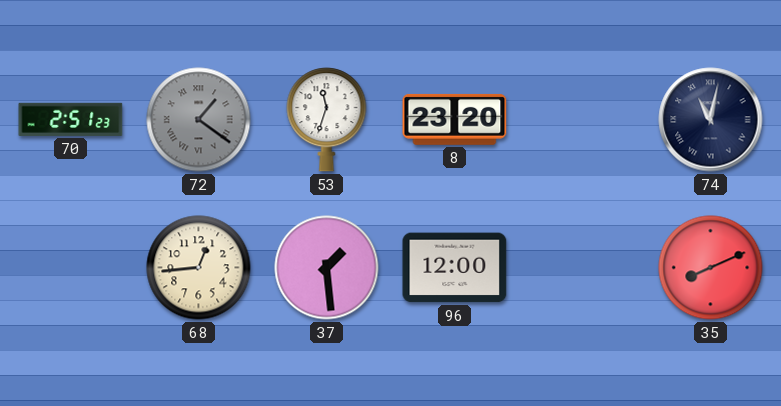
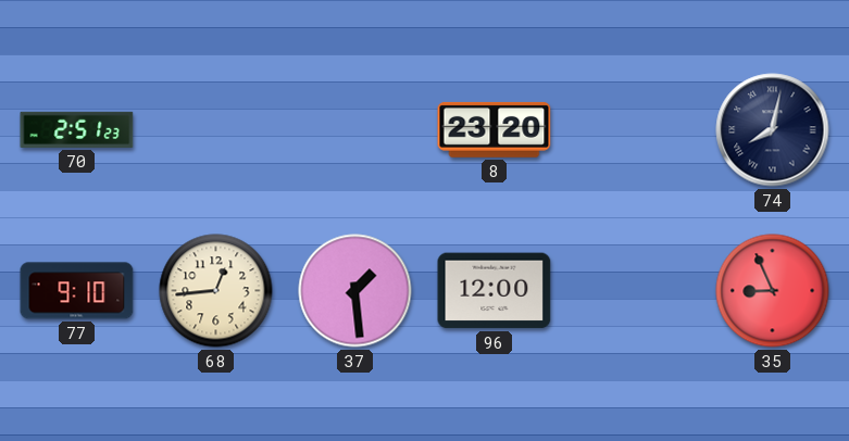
72: 1:21 -> none
53: 11:33 -> none
74: 11:02 -> 8:02
77: none -> 9:10
35: 8:11 -> 8:56
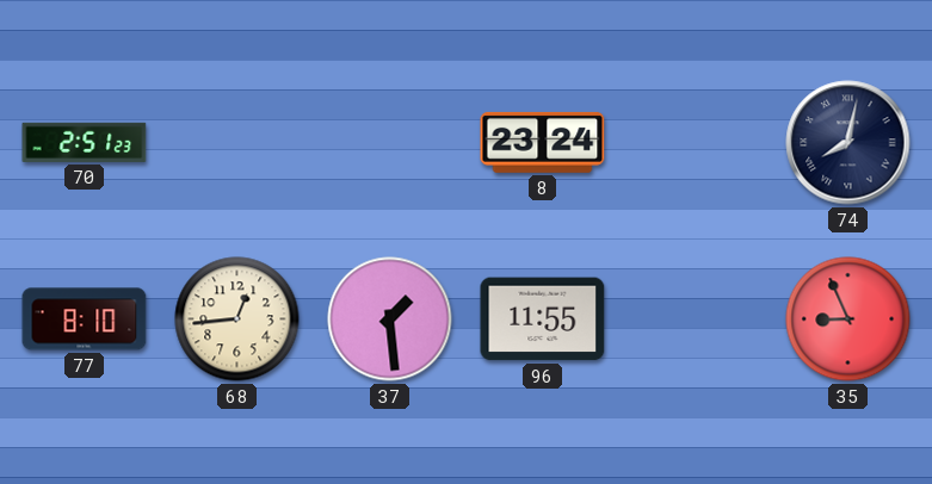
8: 23:20 -> 23:24
77: 9:10 -> 8:10
96: 12:00 -> 11:55
